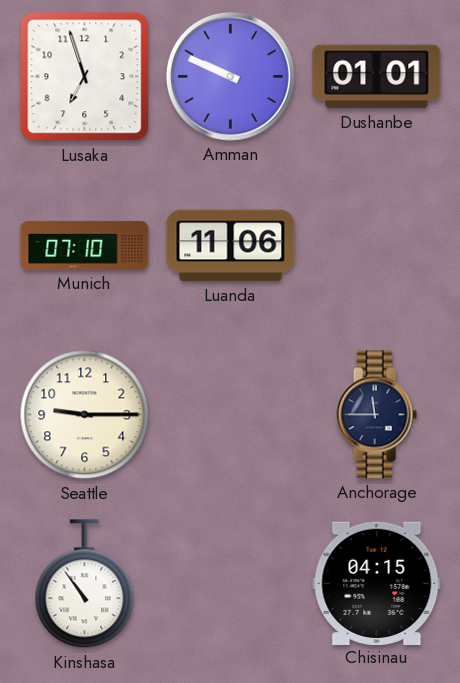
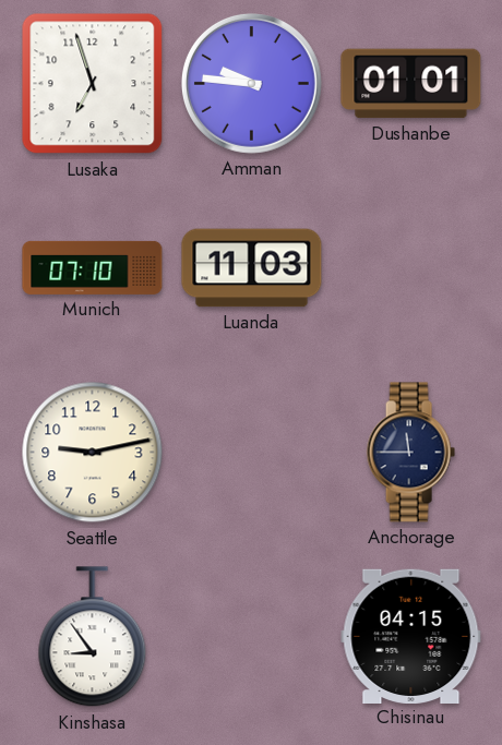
Amman: 9:49 -> 9:46
Luanda: 11:06 -> 11:03
Seattle: 9:15 -> 9:13
Kinshasa: 10:54 -> 8:54
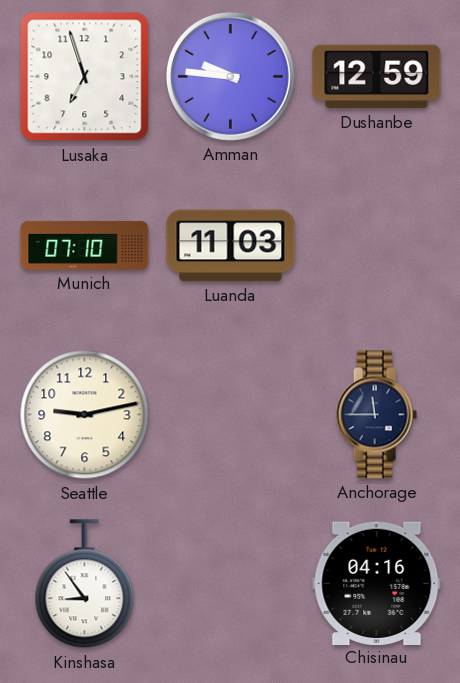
Dushanbe: 01:01 -> 12:59
Chisinau: 04:15 -> 04:16
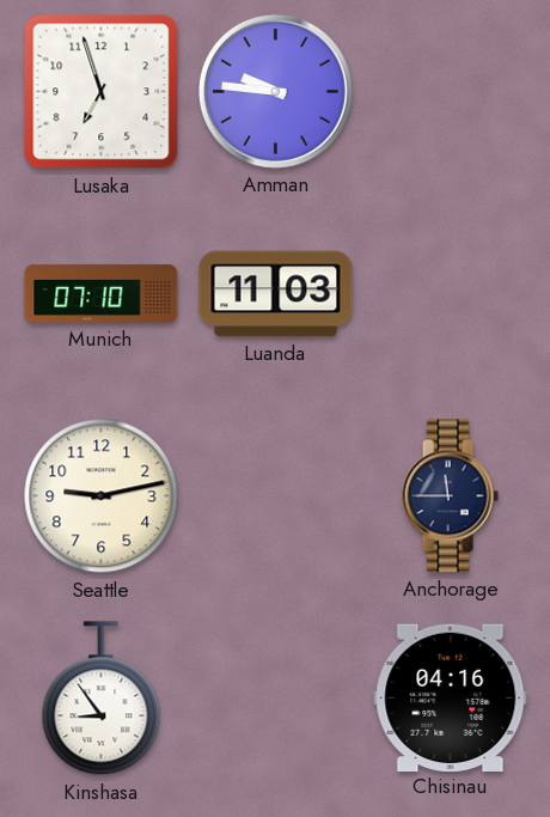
Dushanbe: 12:59 -> none
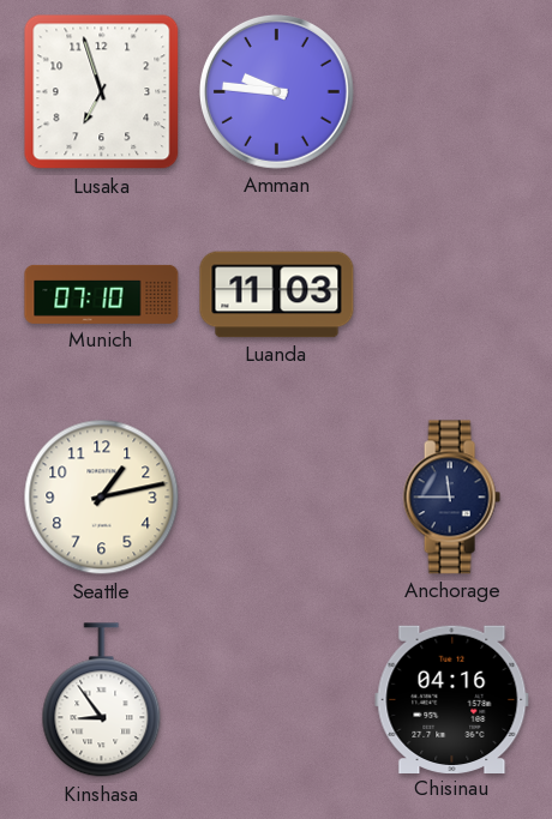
Seattle: 9:13 -> 1:13
